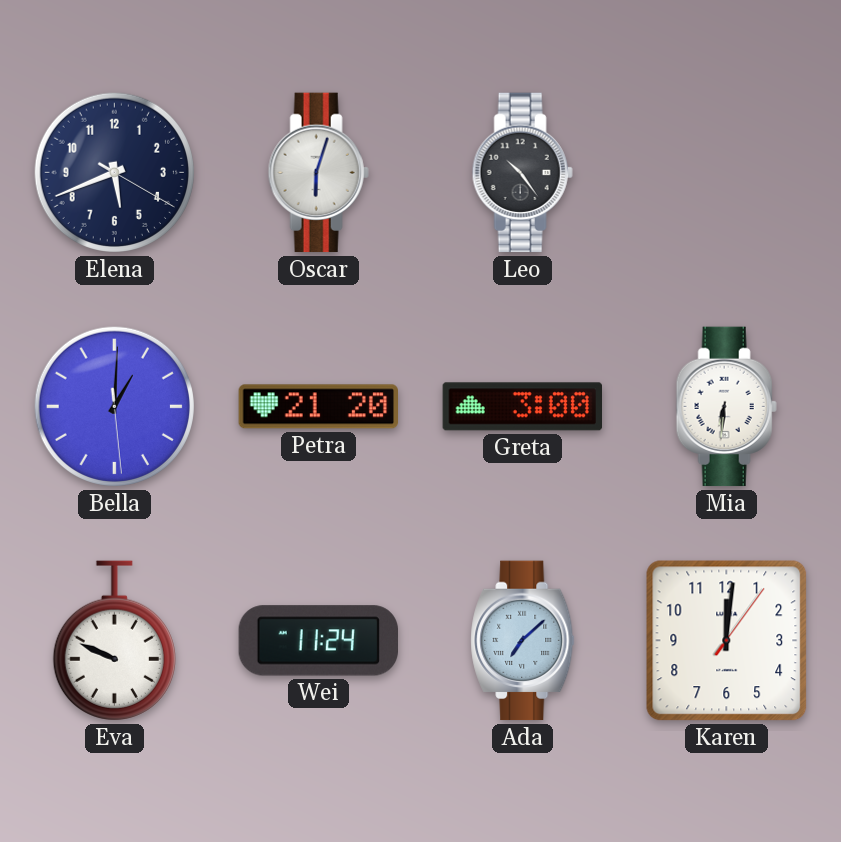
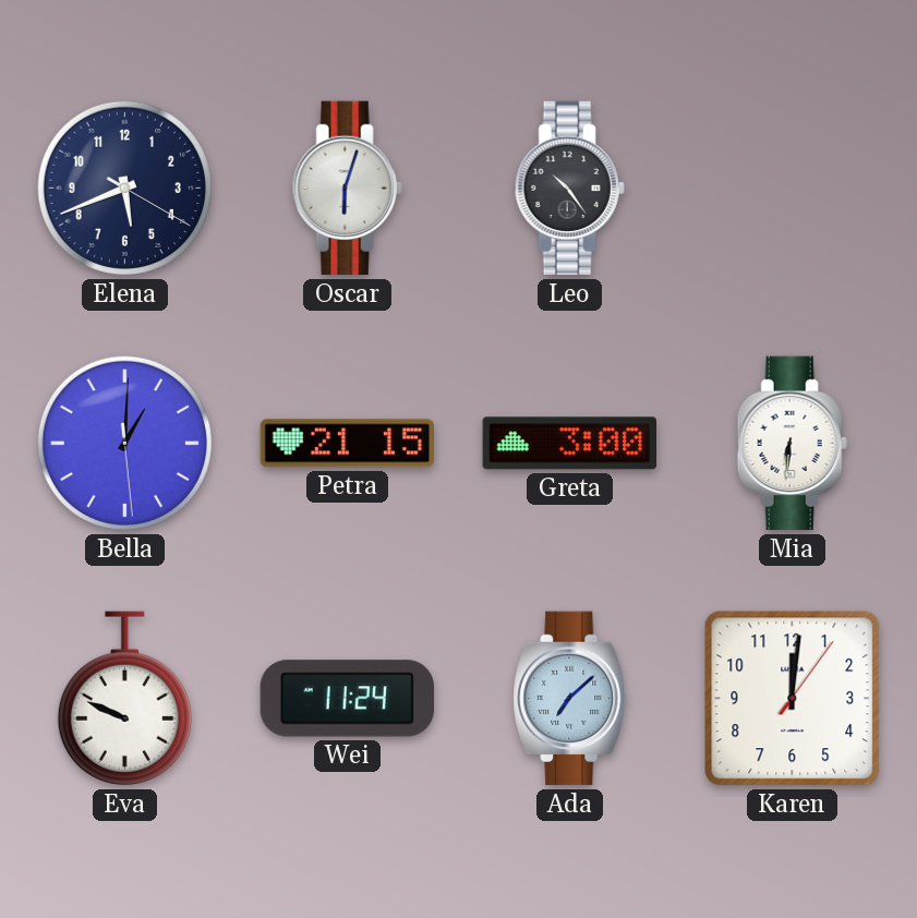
Petra: 21:20 -> 21:15
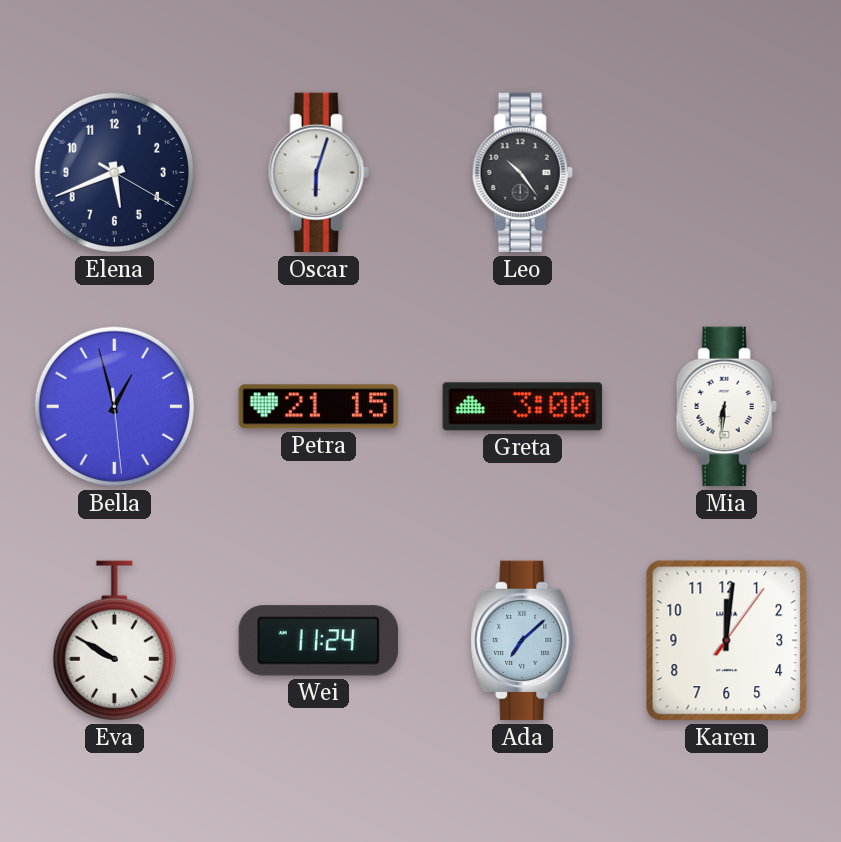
Bella: 1:00 -> 12:57
Eva: 9:49 -> 9:50
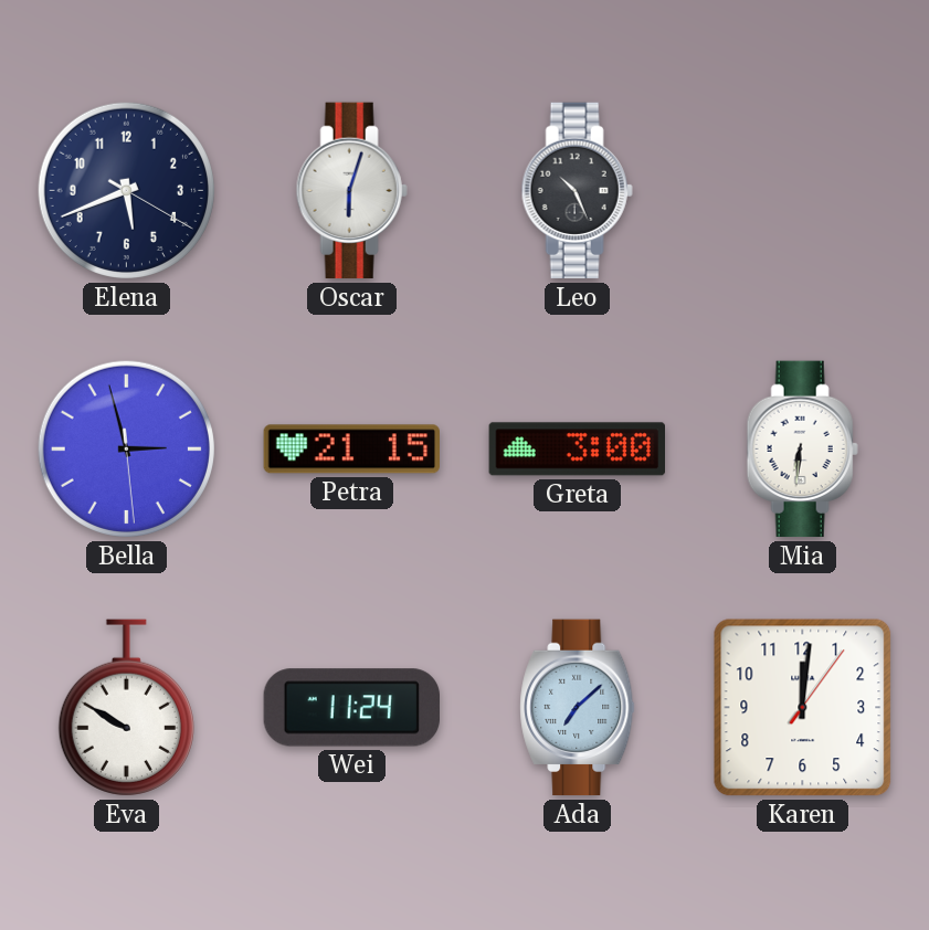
Leo: 10:24 -> 10:26
Bella: 12:57 -> 2:57
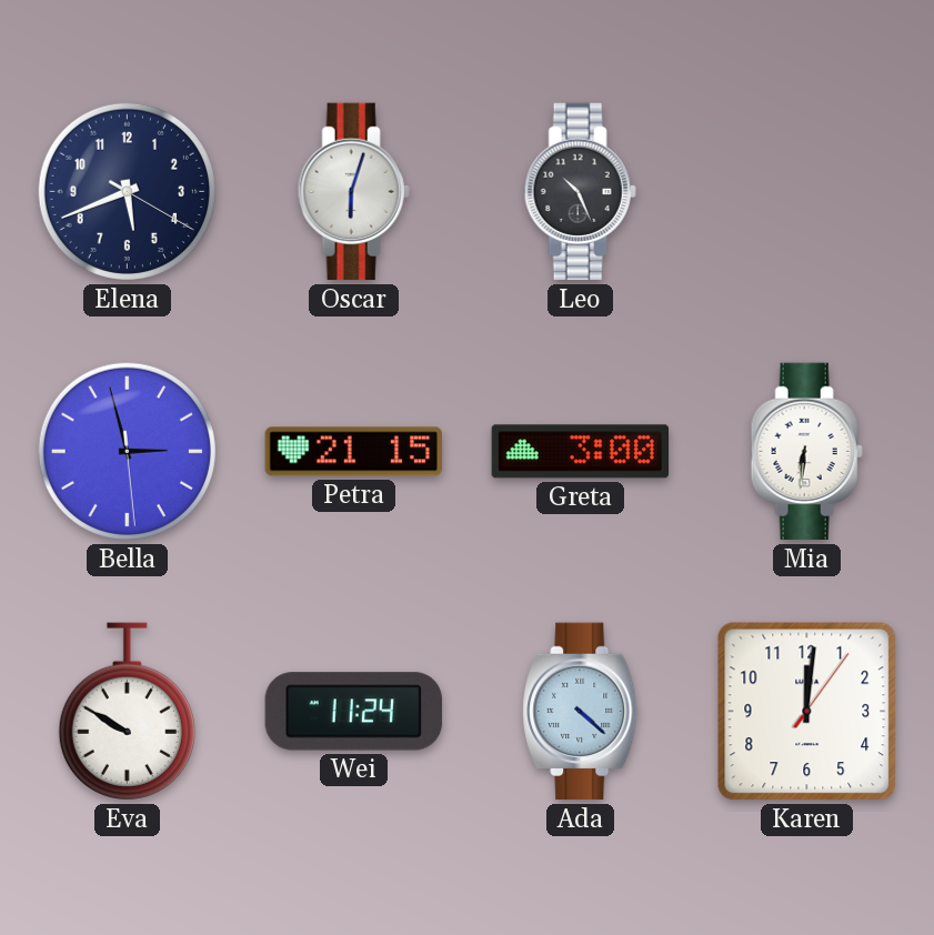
Ada: 7:08 -> 4:22
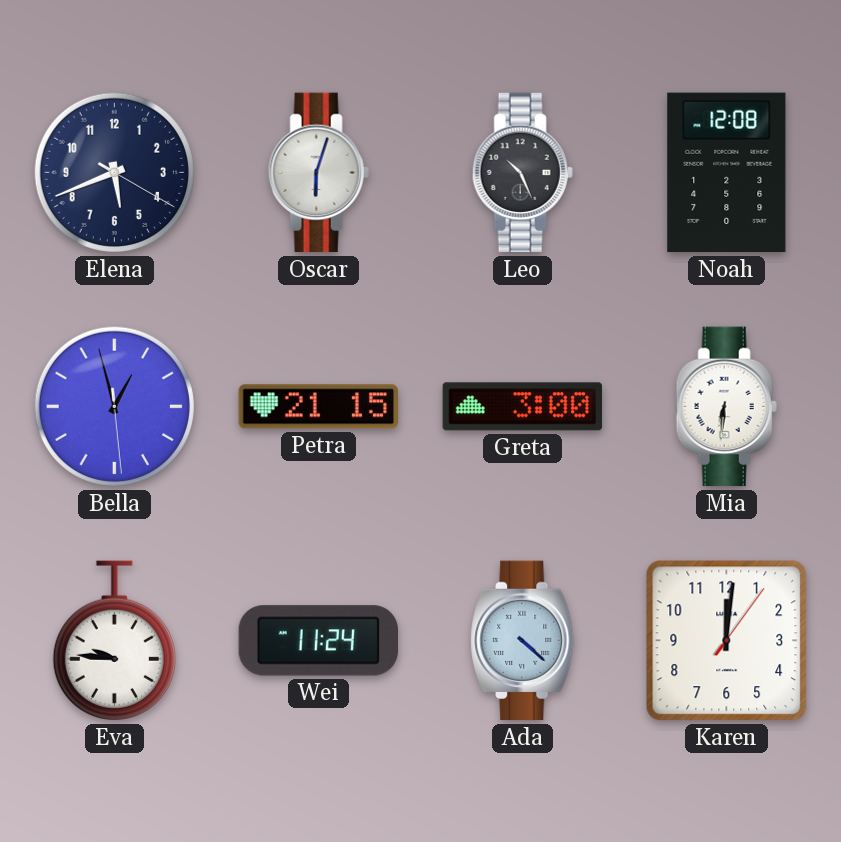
Noah: none -> 12:08
Bella: 2:57 -> 12:57
Eva: 9:50 -> 9:46
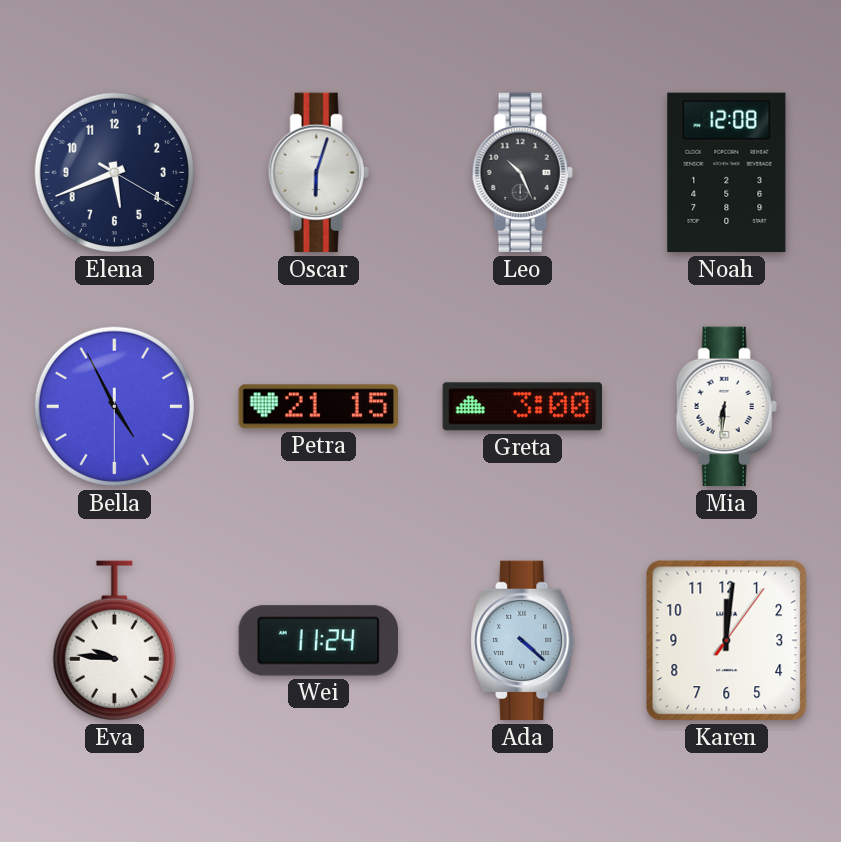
Bella: 12:57 -> 4:55
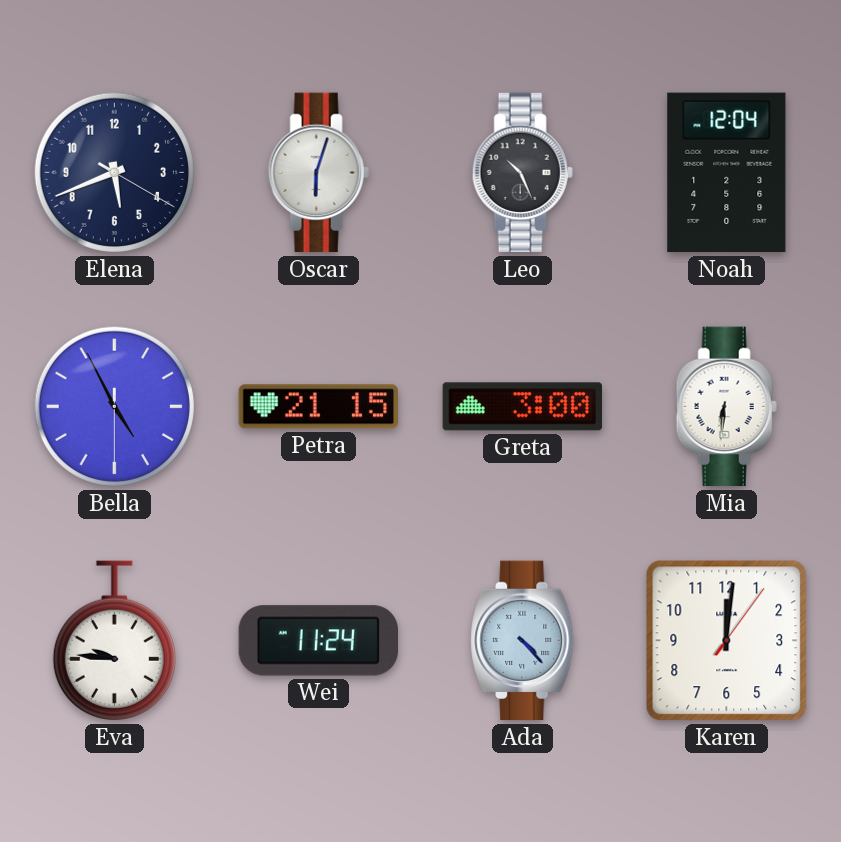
Noah: 12:08 -> 12:04
Ada: 4:22 -> 4:23
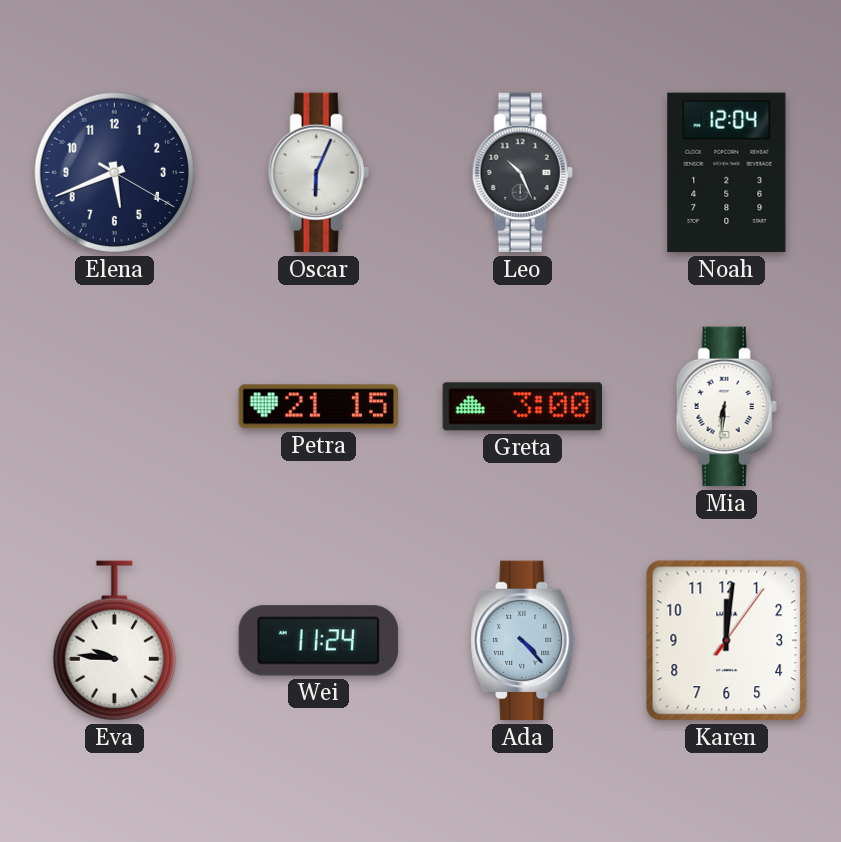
Oscar: 6:03 -> 6:04
Bella: 4:55 -> none
